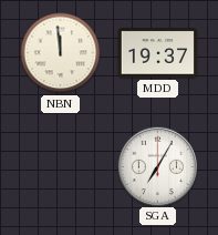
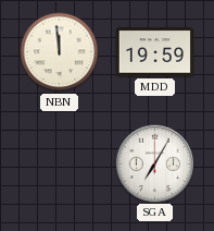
MDD: 19:37 -> 19:59
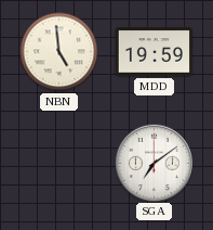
NBN: 11:59 -> 4:59
SGA: 7:05 -> 7:09
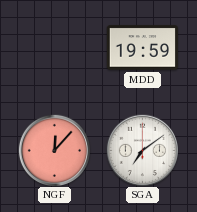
NBN: 4:59 -> none
NGF: none -> 12:07
